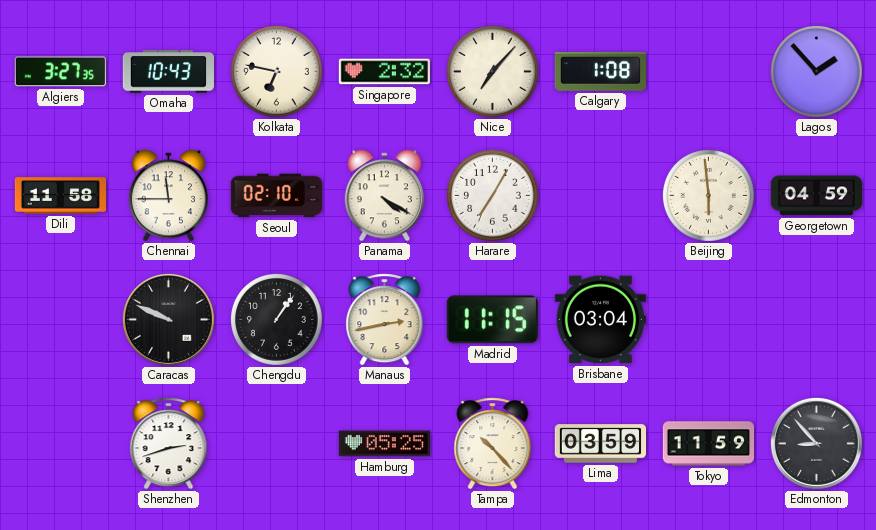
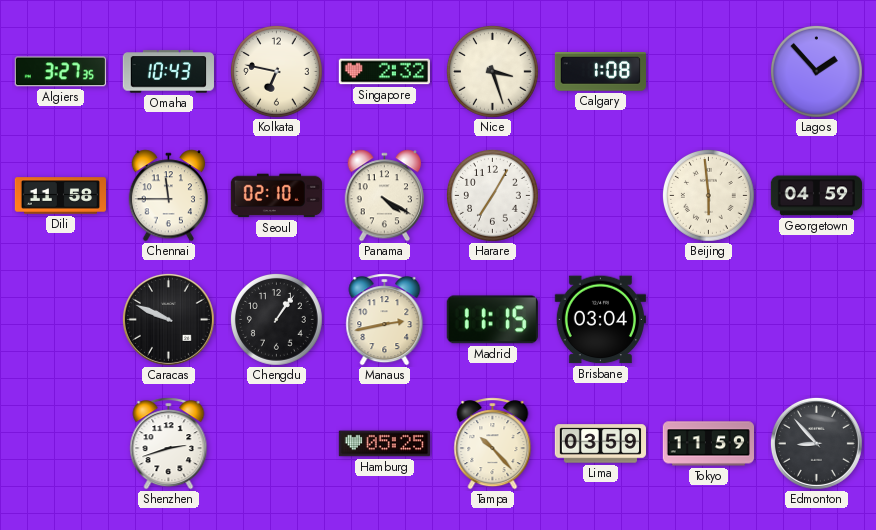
Nice: 7:07 -> 3:27
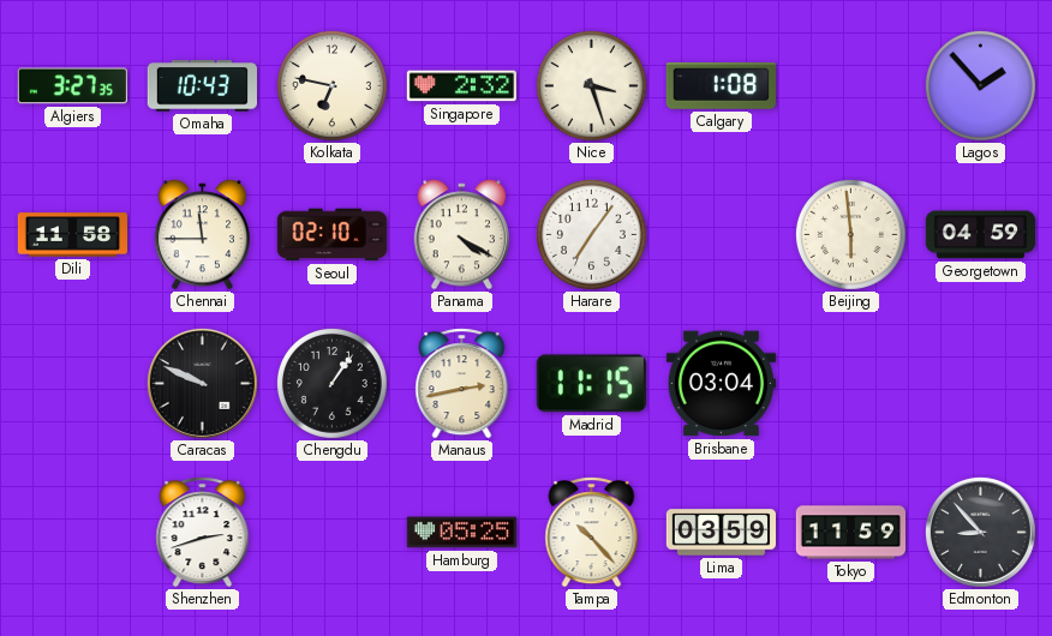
Harare: 7:05 -> 7:06
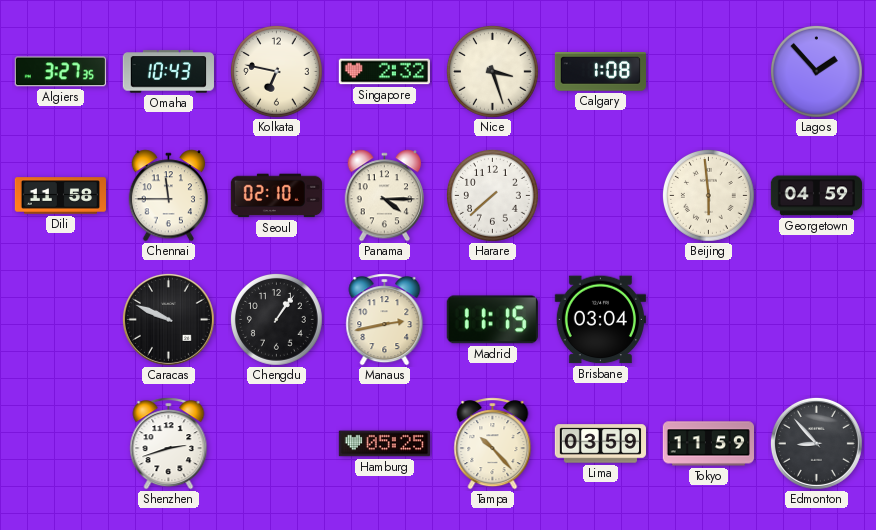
Panama: 4:20 -> 4:15
Harare: 7:06 -> 7:38
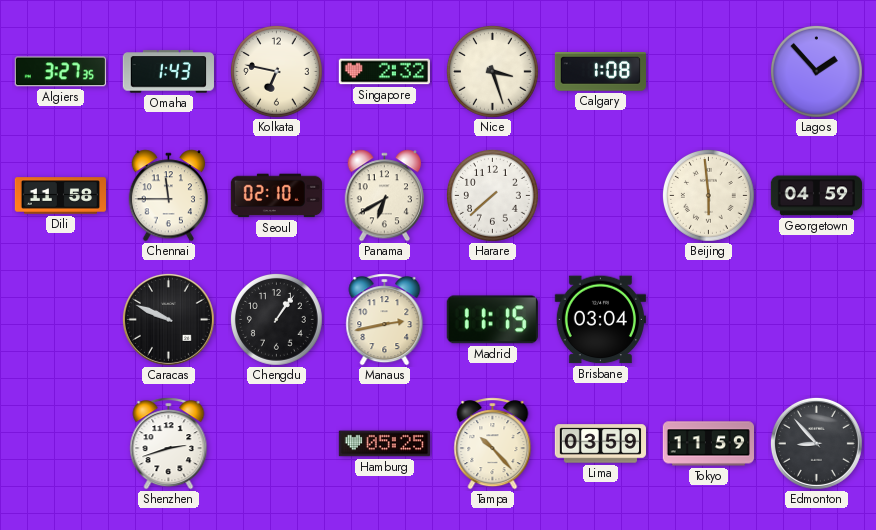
Omaha: 10:43 -> 1:43
Panama: 4:15 -> 6:40
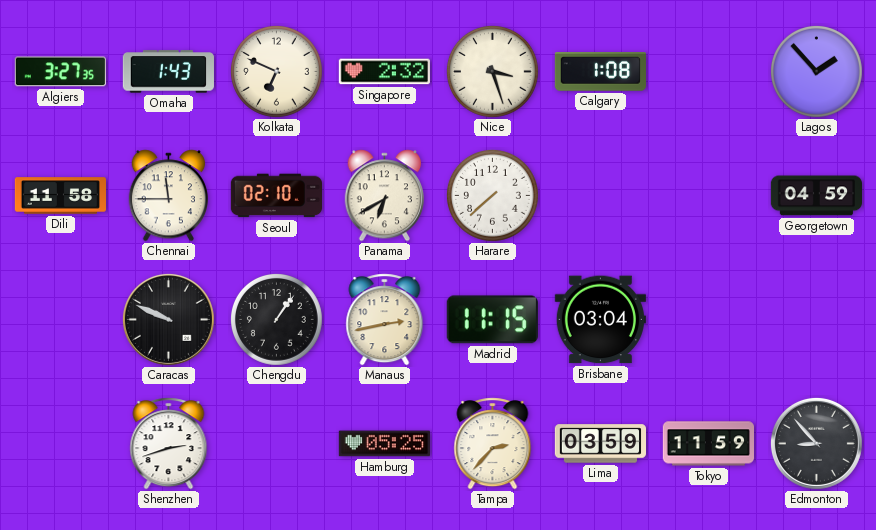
Kolkata: 6:47 -> 6:49
Beijing: 5:59 -> none
Tampa: 10:23 -> 2:37
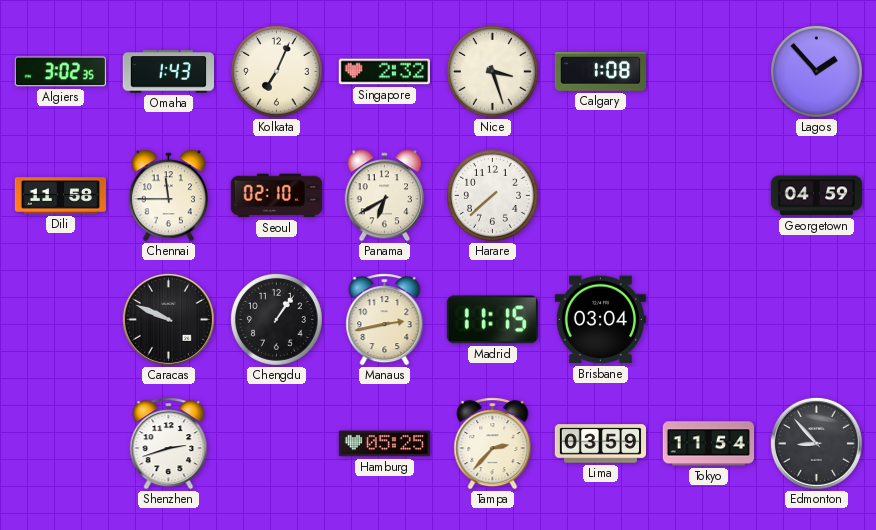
Algiers: 3:27 -> 3:02
Kolkata: 6:49 -> 7:04
Tokyo: 11:59 -> 11:54
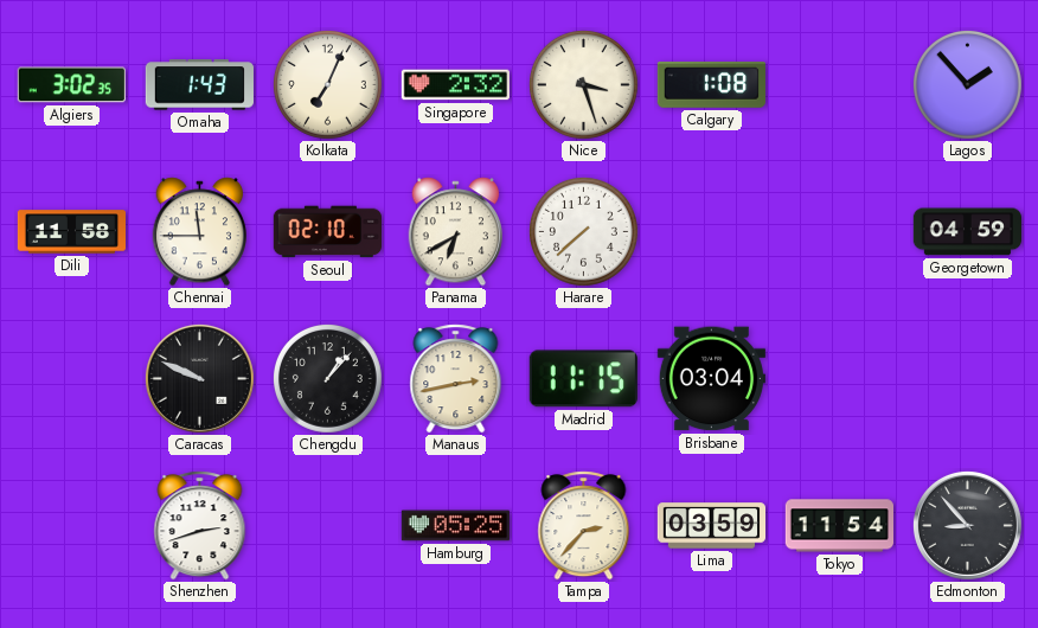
Chengdu: 1:06 -> 1:07
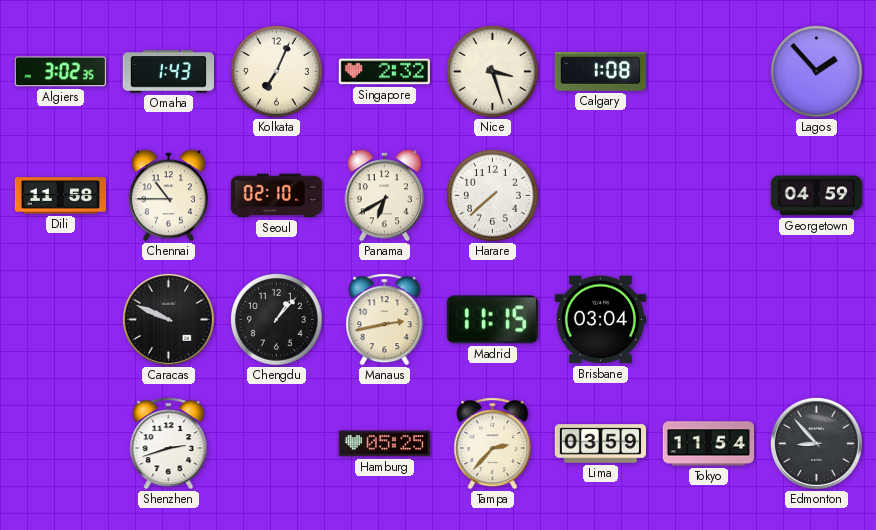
Chennai: 11:45 -> 10:45
